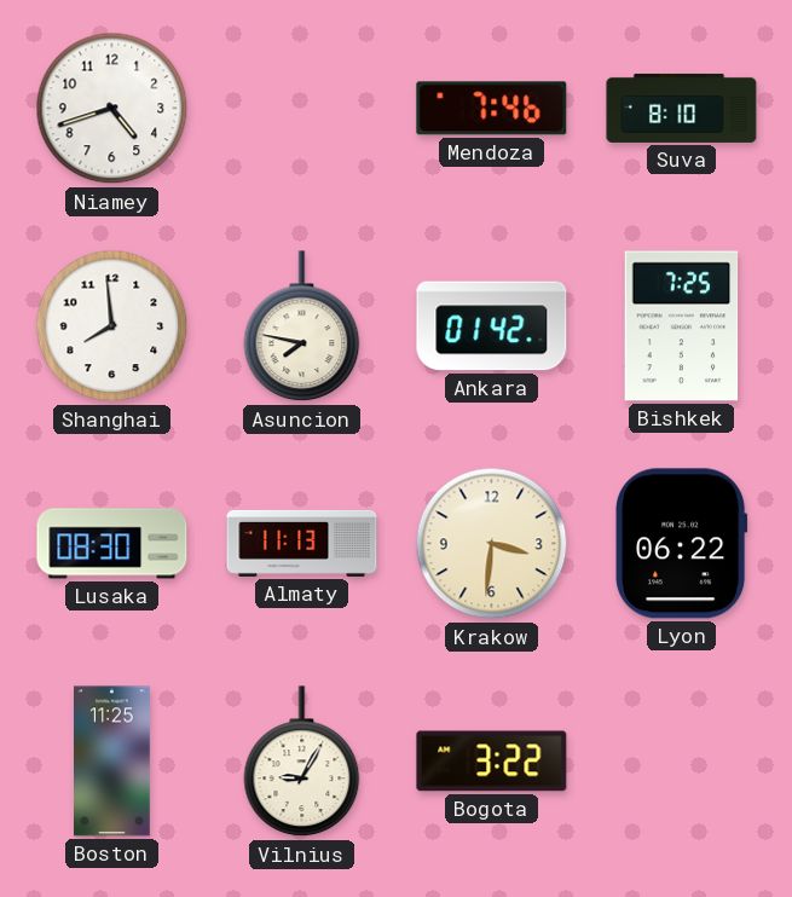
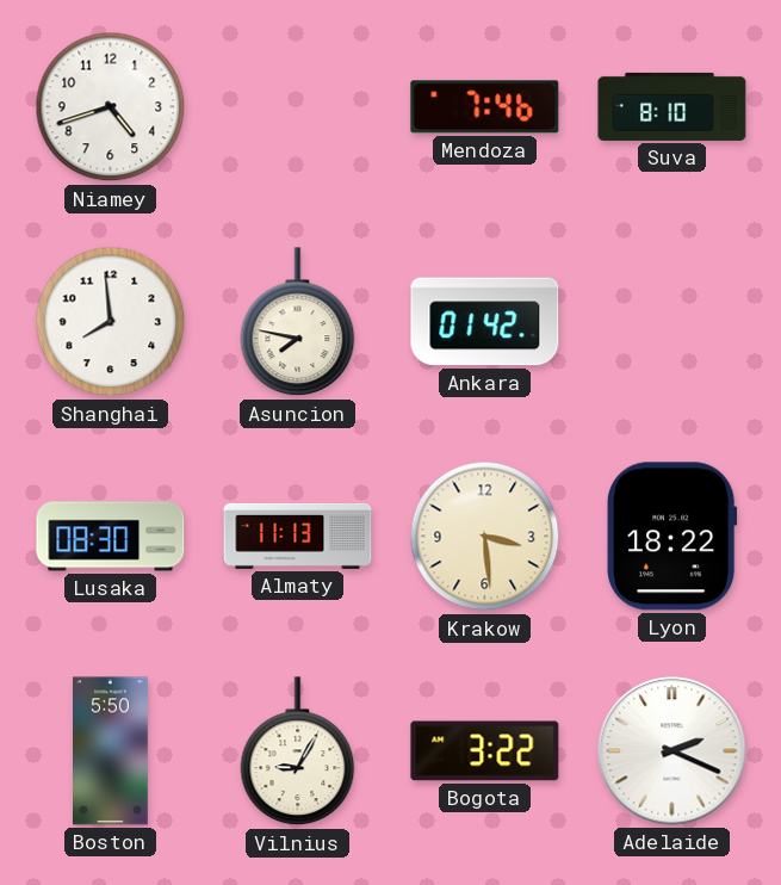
Bishkek: 7:25 -> none
Krakow: 3:31 -> 3:29
Lyon: 06:22 -> 18:22
Boston: 11:25 -> 5:50
Adelaide: none -> 2:19
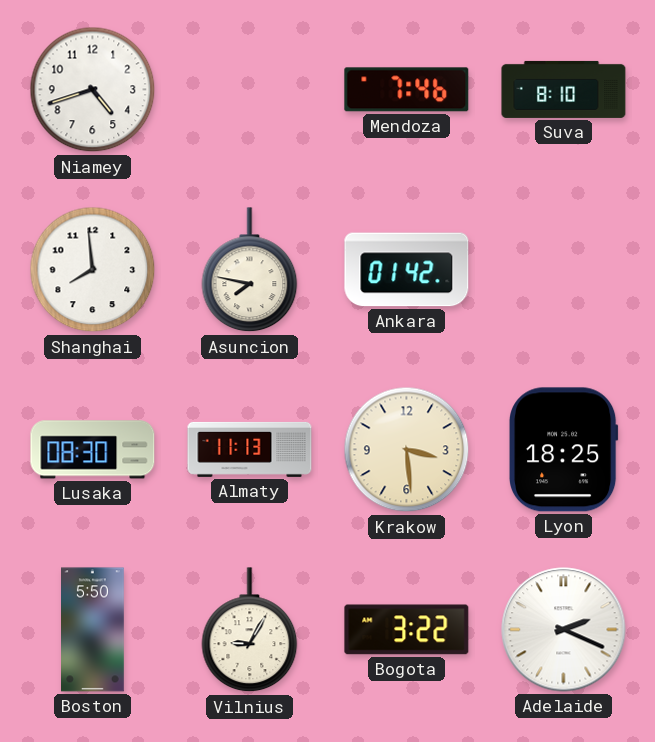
Lyon: 18:22 -> 18:25
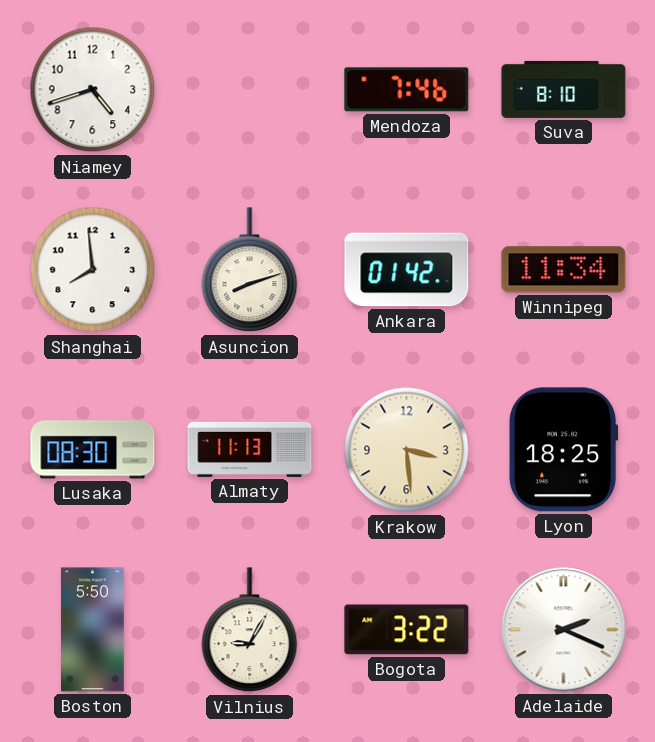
Asuncion: 7:47 -> 8:12
Winnipeg: none -> 11:34
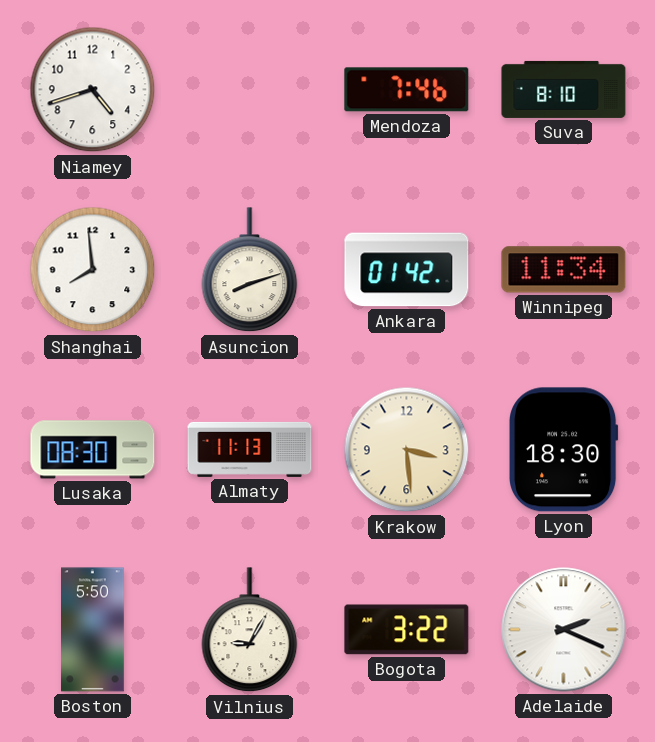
Lyon: 18:25 -> 18:30
